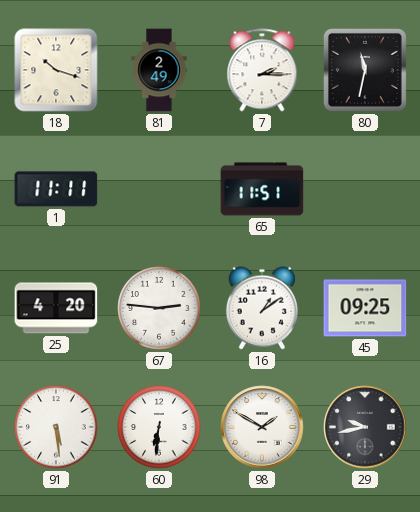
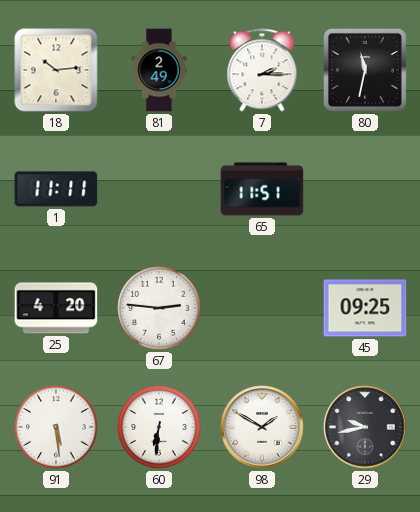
18: 10:18 -> 10:14
16: 1:09 -> none
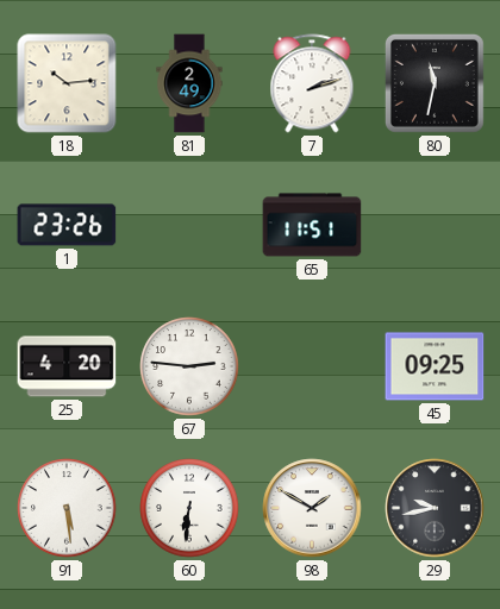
7: 2:15 -> 2:12
1: 11:11 -> 23:26
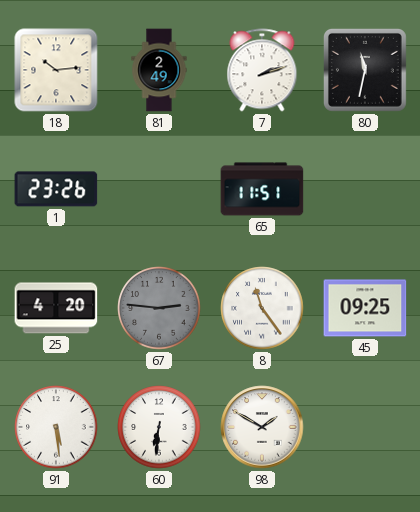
67 dial: white -> grey
8: none -> 11:24
29: 9:43 -> none
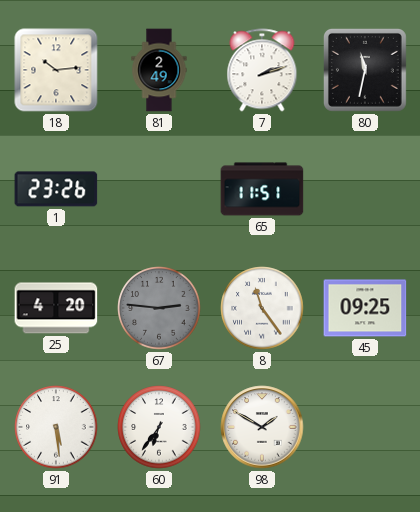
60: 6:31 -> 6:36
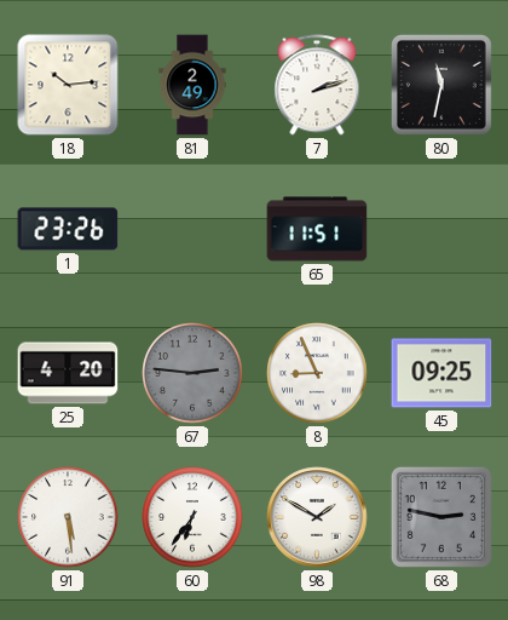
8: 11:24 -> 8:56
68: none -> 2:47
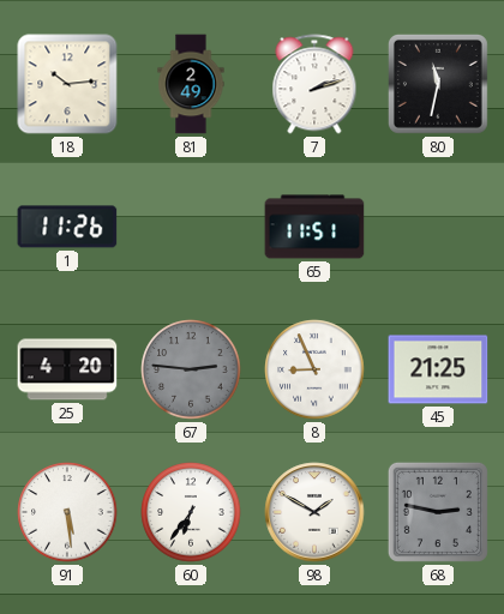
1: 23:26 -> 11:26
45: 09:25 -> 21:25
